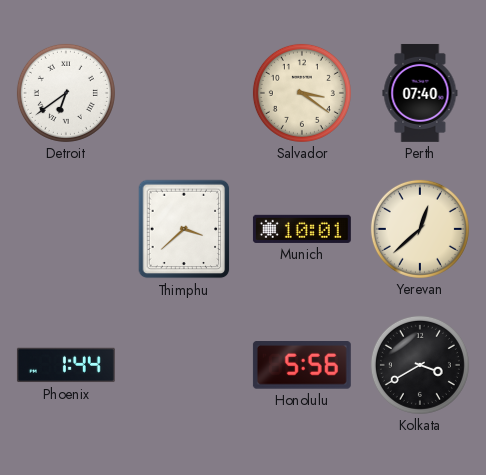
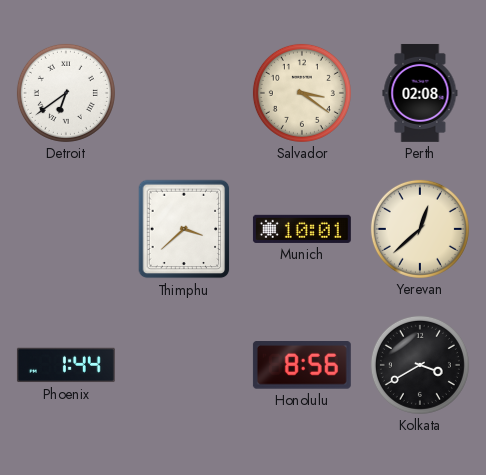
Perth: 07:40 -> 02:08
Honolulu: 5:56 -> 8:56
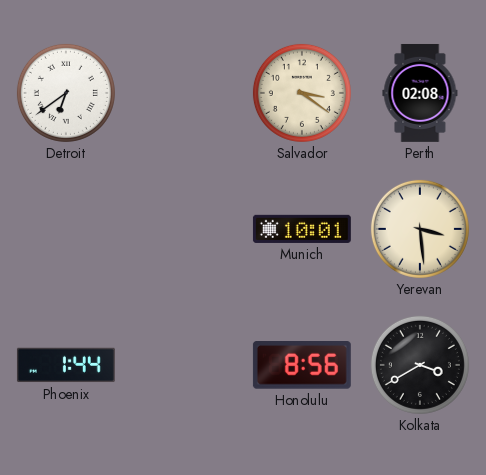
Thimphu: 3:38 -> none
Yerevan: 12:38 -> 3:29
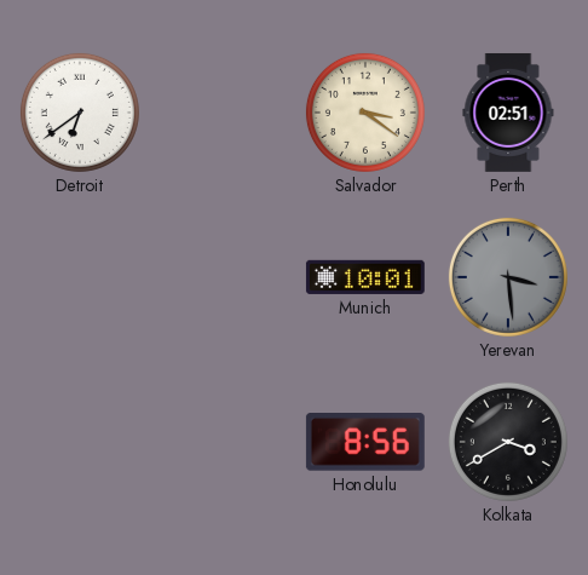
Perth: 02:08 -> 02:51
Yerevan dial: cream -> grey
Phoenix: 1:44 -> none
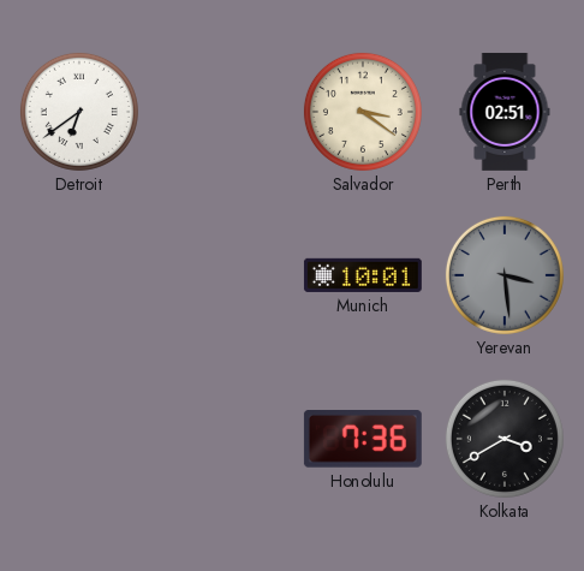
Honolulu: 8:56 -> 7:36
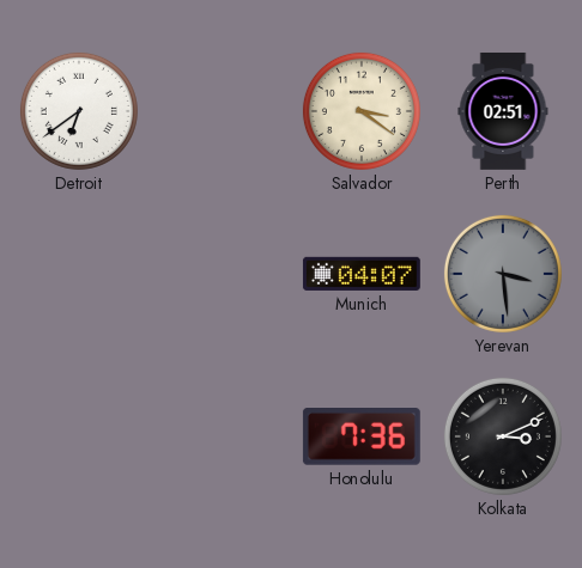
Munich: 10:01 -> 04:07
Kolkata: 3:40 -> 3:11
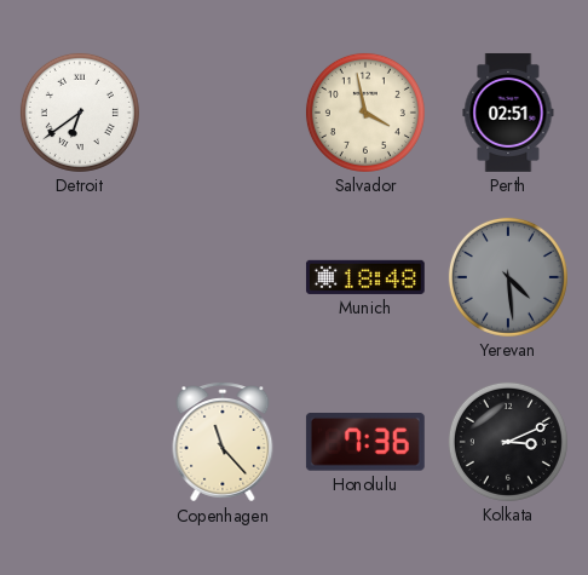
Salvador: 3:21 -> 3:58
Munich: 04:07 -> 18:48
Yerevan: 3:29 -> 4:29
Copenhagen: none -> 11:23
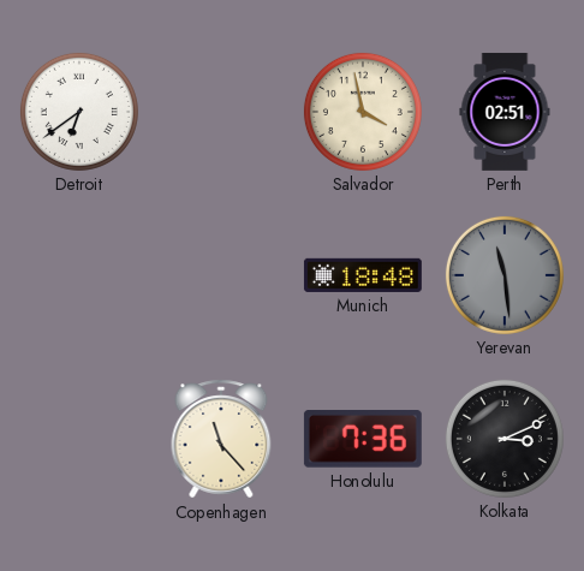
Yerevan: 4:29 -> 11:29
